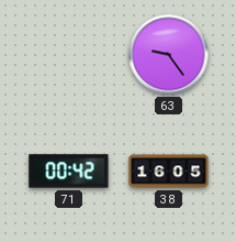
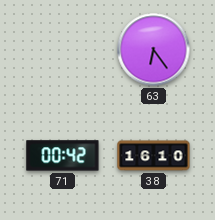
63: 9:24 -> 6:24
38: 16:05 -> 16:10
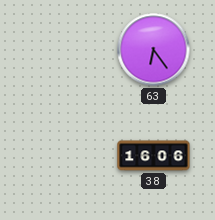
71: 00:42 -> none
38: 16:10 -> 16:06
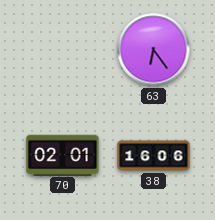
70: none -> 02:01
